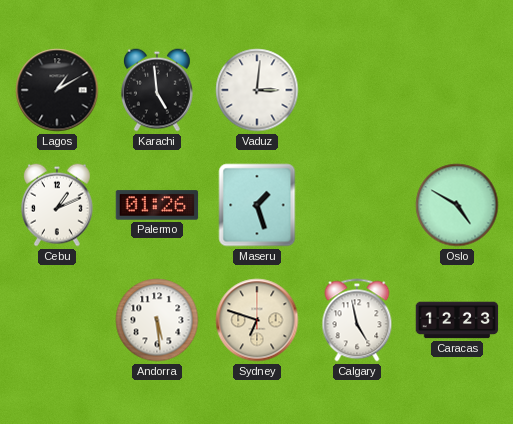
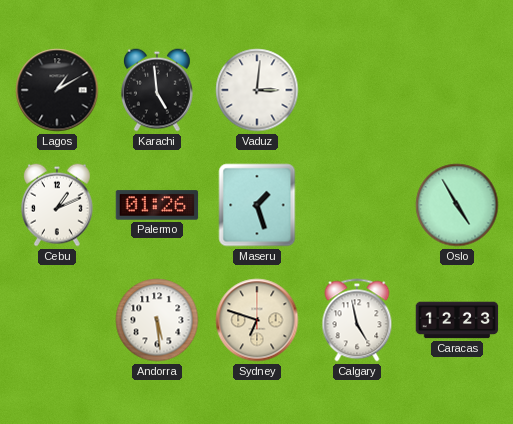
Oslo: 4:50 -> 4:55
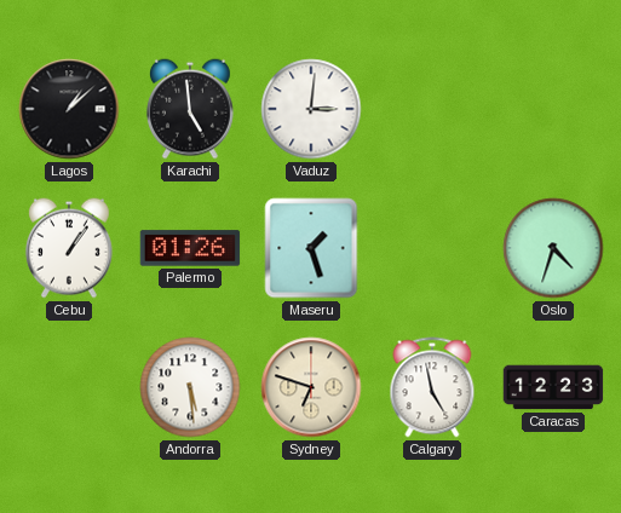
Lagos: 1:10 -> 1:08
Cebu: 1:11 -> 1:06
Oslo: 4:55 -> 4:33
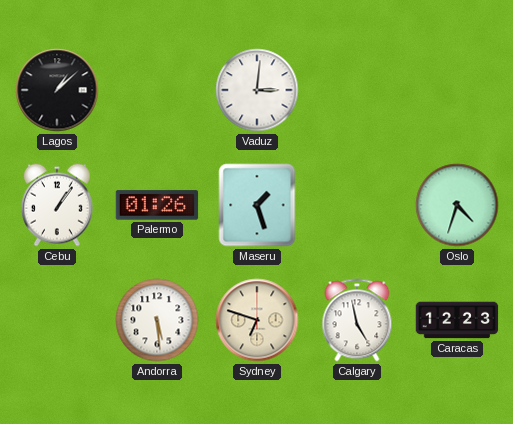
Karachi: 4:59 -> none
